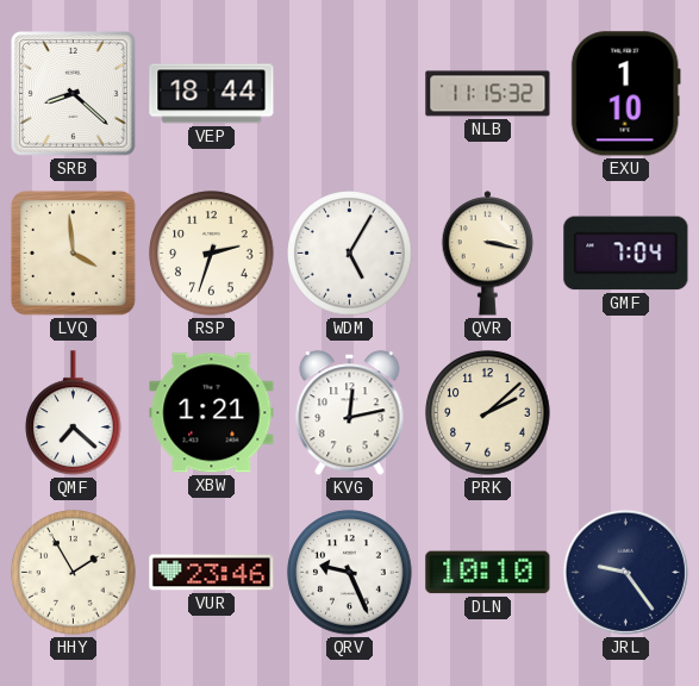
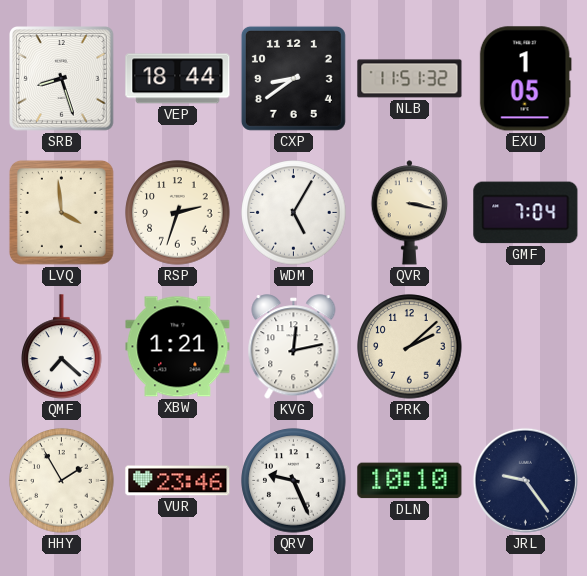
SRB: 8:22 -> 8:27
CXP: none -> 8:39
NLB: 11:15 -> 11:51
EXU: 1:10 -> 1:05
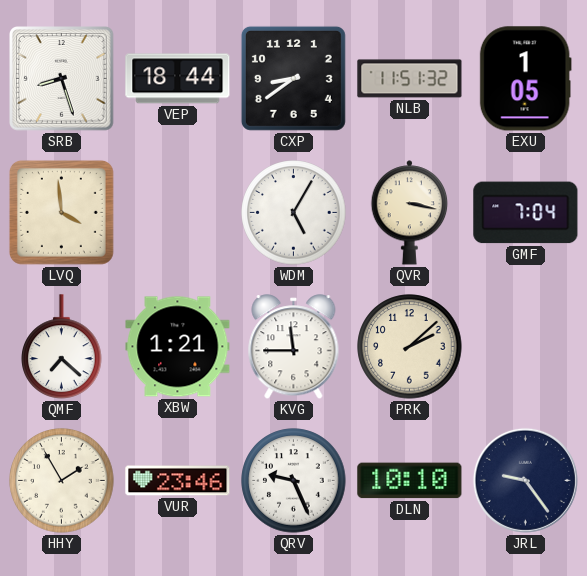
RSP: 2:33 -> none
KVG: 12:13 -> 11:45
